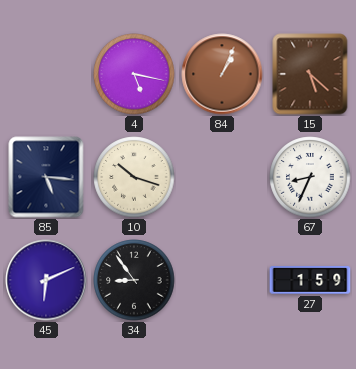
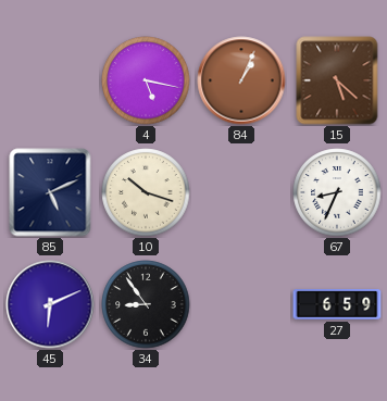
85: 5:16 -> 5:11
27: 1:59 -> 6:59
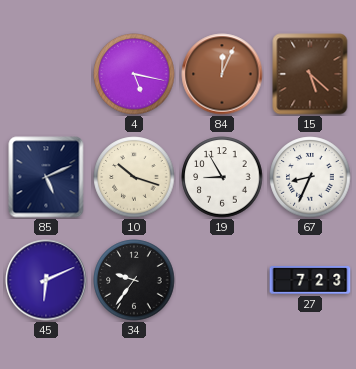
84: 1:04 -> 12:04
19: none -> 8:55
34: 8:54 -> 9:36
27: 6:59 -> 7:23
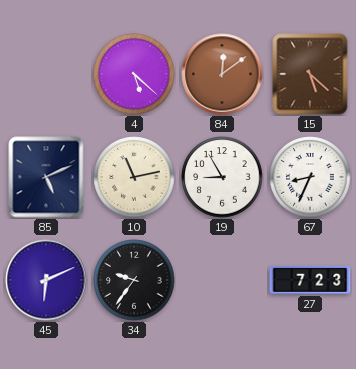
4: 5:17 -> 5:22
84: 12:04 -> 12:09
10: 10:18 -> 11:13
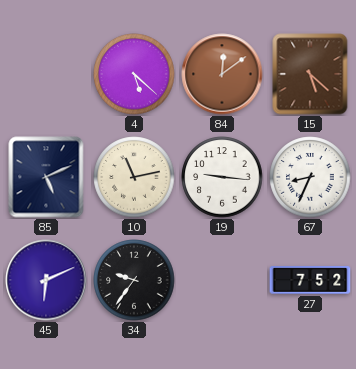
19: 8:55 -> 9:16
27: 7:23 -> 7:52
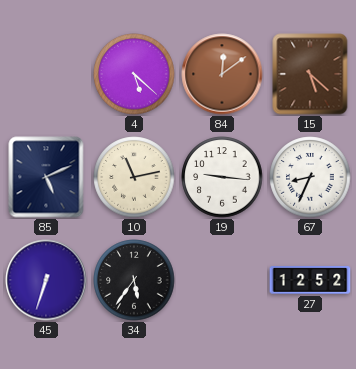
45: 6:11 -> 6:33
34: 9:36 -> 5:36
27: 7:52 -> 12:52
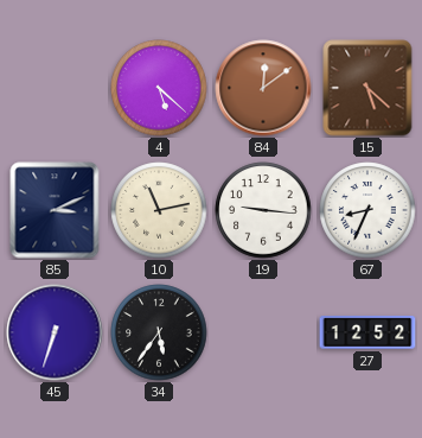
85: 5:11 -> 3:11
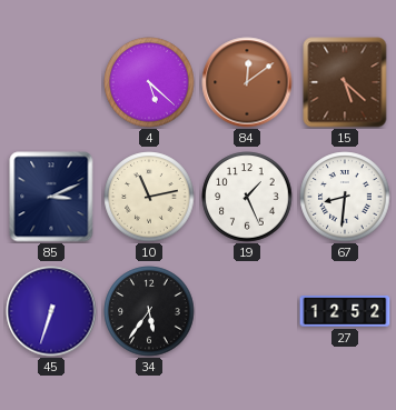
19: 9:16 -> 1:26
67: 8:34 -> 8:31
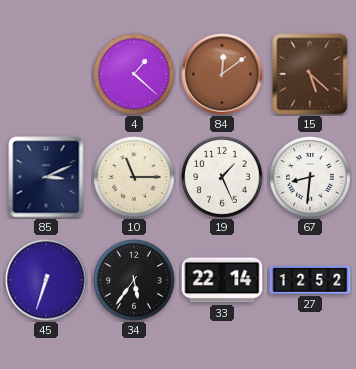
4: 5:22 -> 1:22
10: 11:13 -> 11:15
33: none -> 22:14
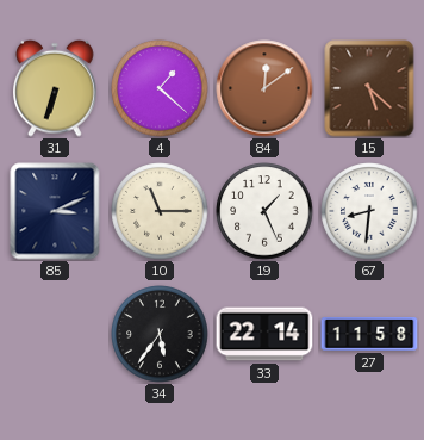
31: none -> 6:33
45: 6:33 -> none
27: 12:52 -> 11:58
